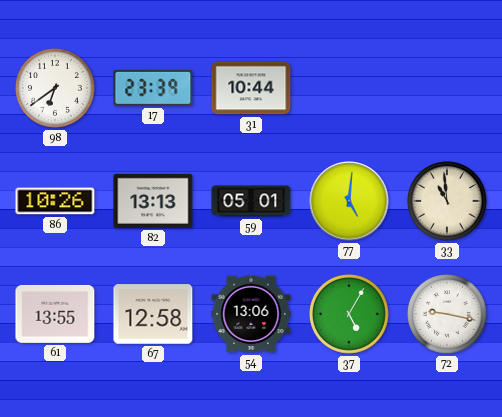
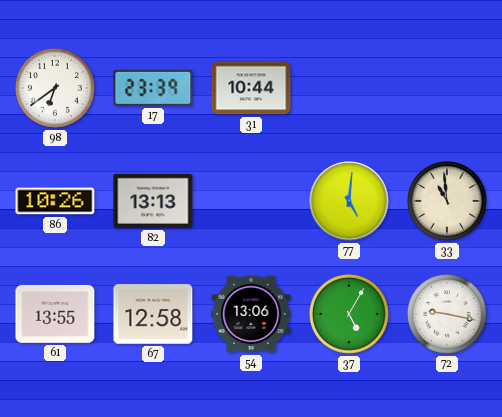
59: 05:01 -> none
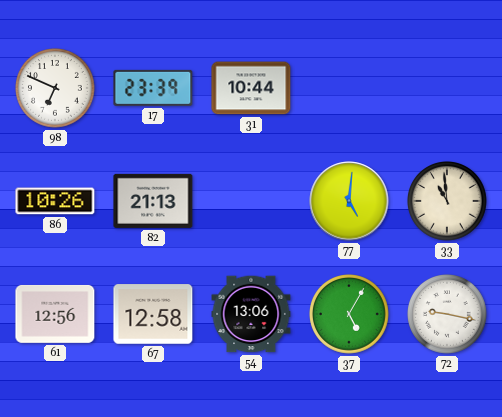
98: 6:39 -> 6:49
82: 13:13 -> 21:13
61: 13:55 -> 12:56
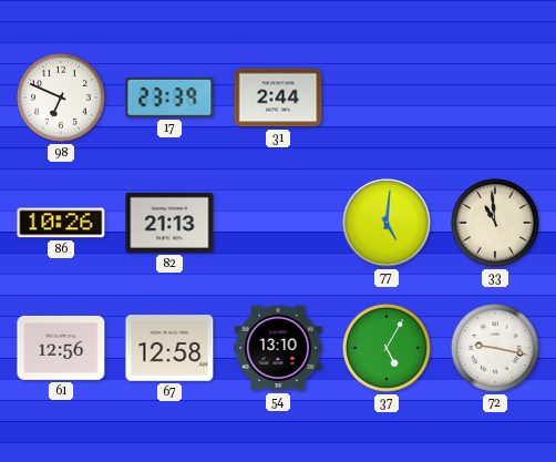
31: 10:44 -> 2:44
54: 13:06 -> 13:10
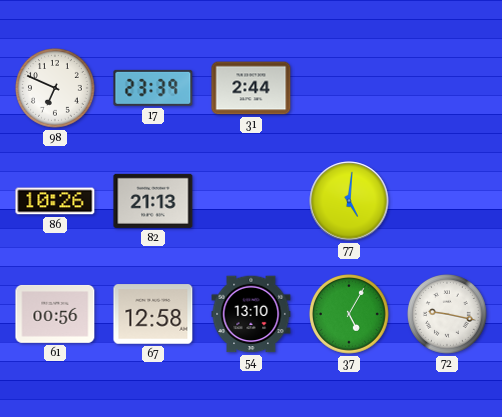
33: 10:59 -> none
61: 12:56 -> 00:56
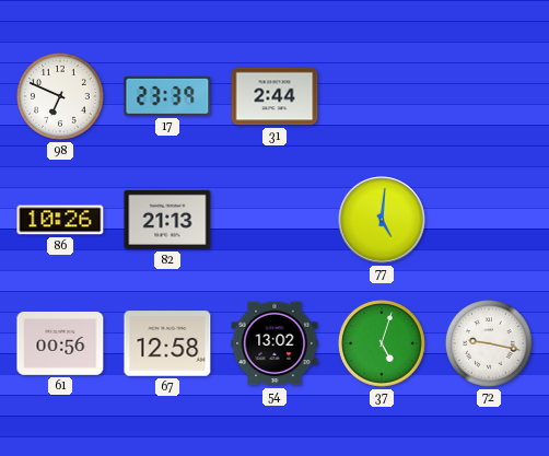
54: 13:10 -> 13:02
37: 5:05 -> 5:03
